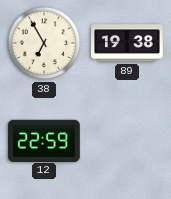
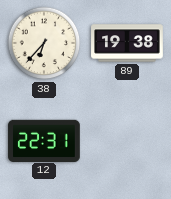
38: 6:55 -> 6:37
12: 22:59 -> 22:31
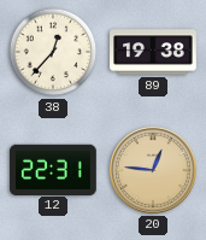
38: 6:37 -> 12:37
20: none -> 12:46
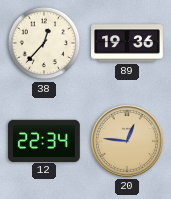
89: 19:38 -> 19:36
12: 22:31 -> 22:34
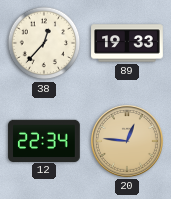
89: 19:36 -> 19:33
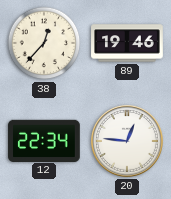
89: 19:33 -> 19:46
20 dial: champagne -> white
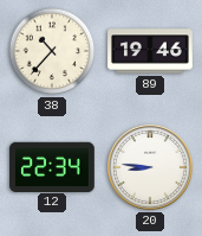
38: 12:37 -> 10:37
20: 12:46 -> 8:46
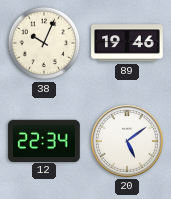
38: 10:37 -> 10:04
20: 8:46 -> 5:09
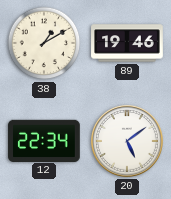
38: 10:04 -> 1:10
